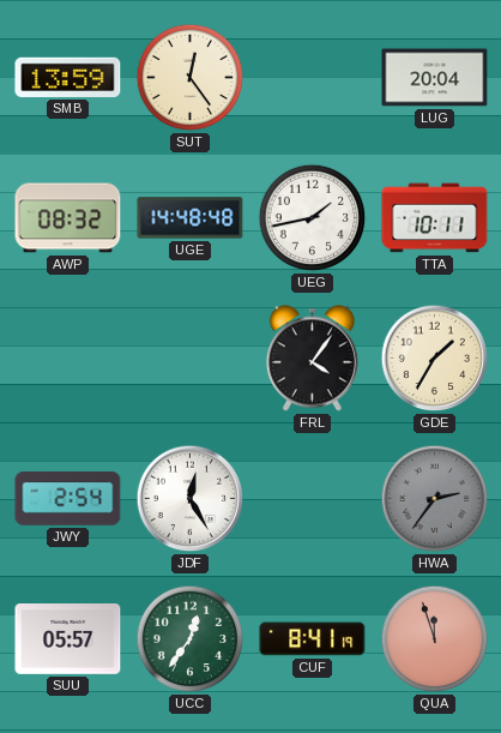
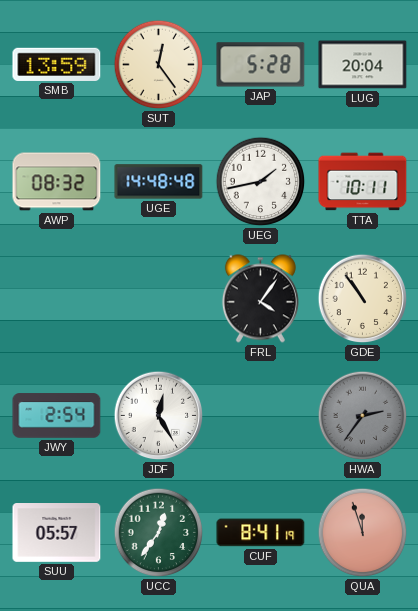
JAP: none -> 5:28
GDE: 1:35 -> 10:54
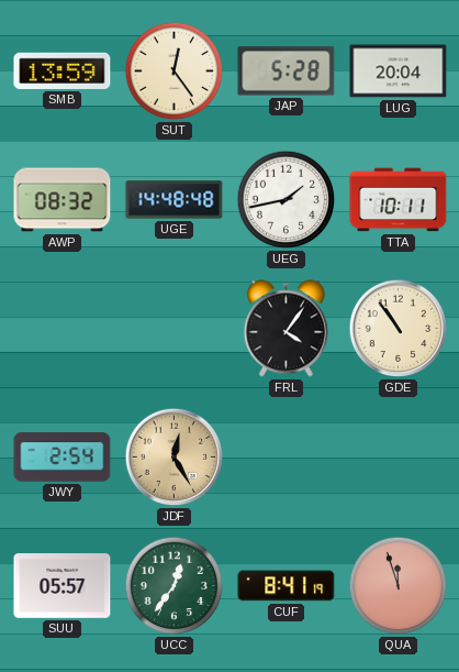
JDF dial: white -> champagne
HWA: 2:36 -> none
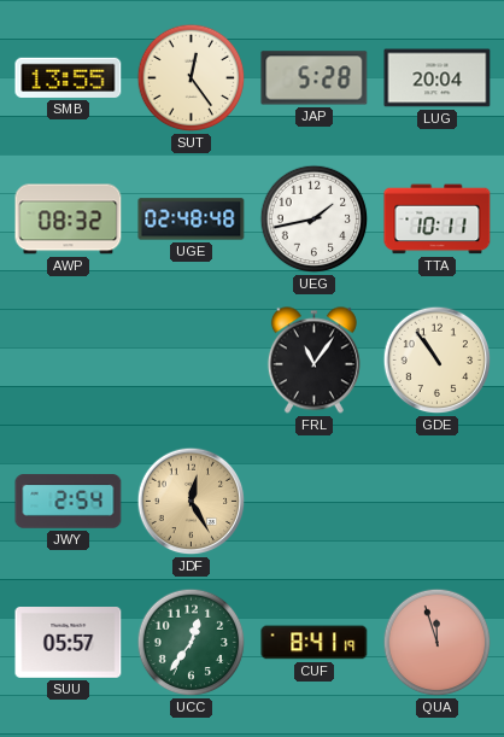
SMB: 13:59 -> 13:55
UGE: 14:48 -> 02:48
FRL: 4:06 -> 11:06
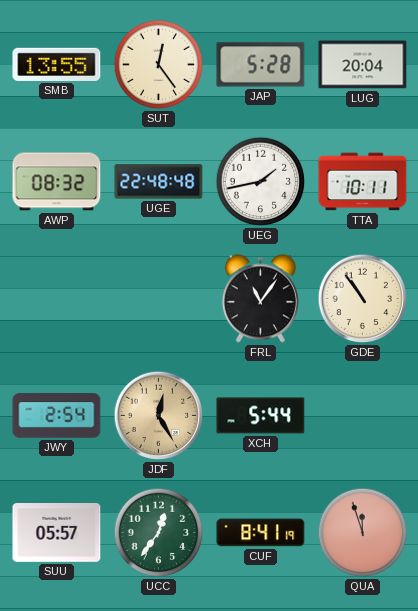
UGE: 02:48 -> 22:48
XCH: none -> 5:44
